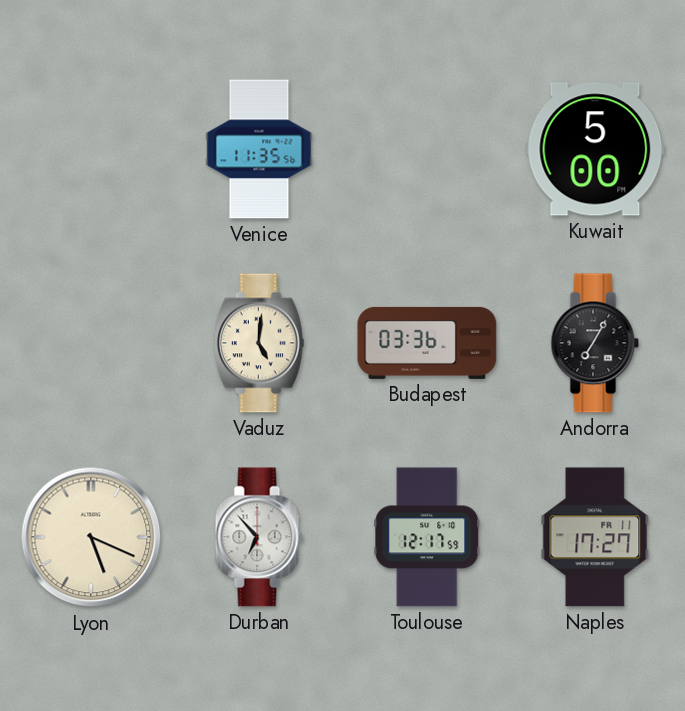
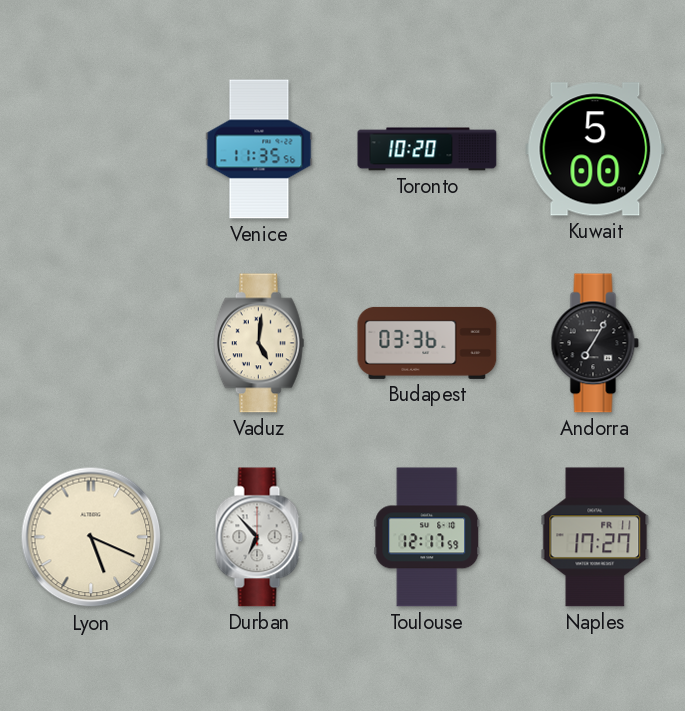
Toronto: none -> 10:20
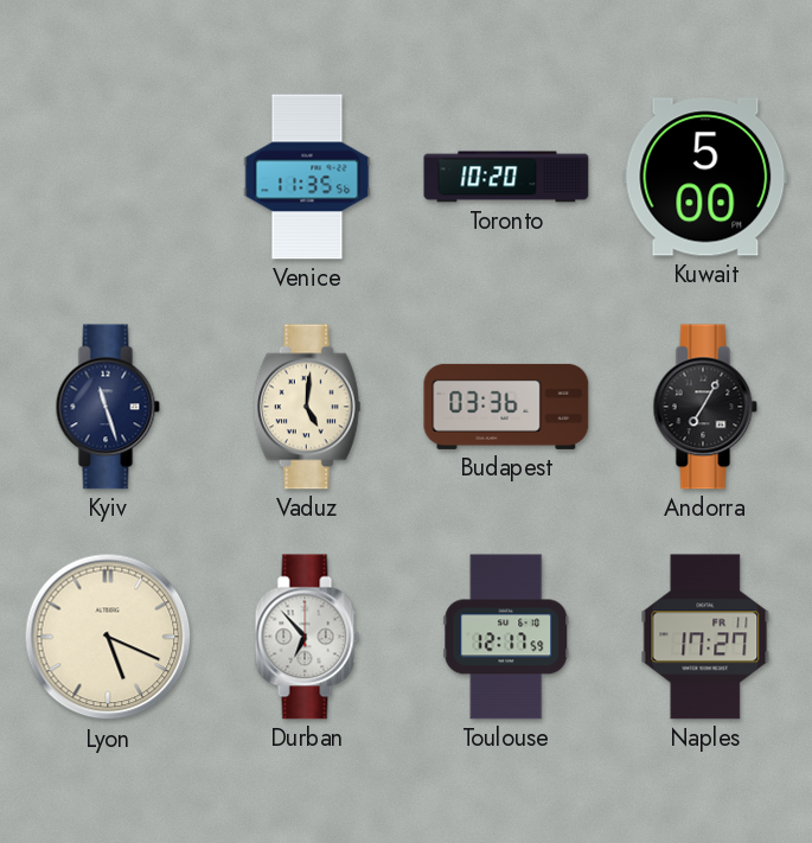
Kyiv: none -> 11:27
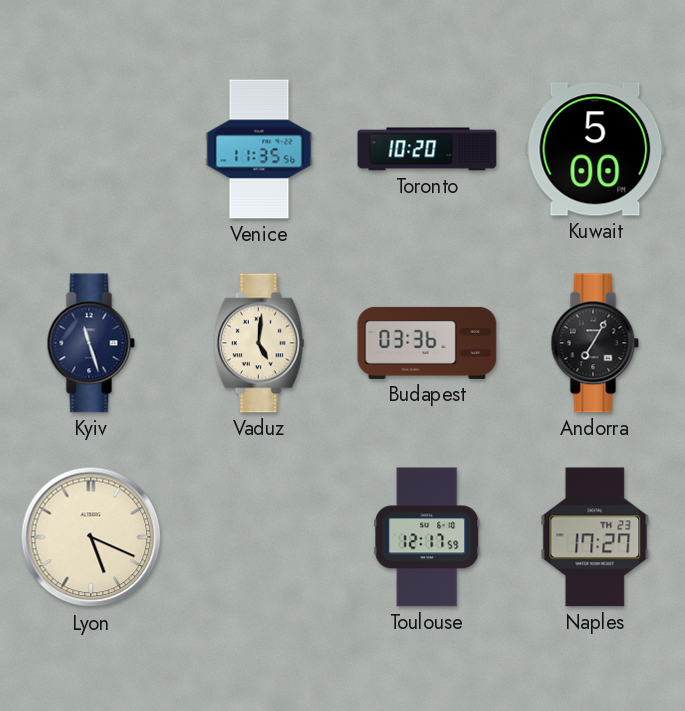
Durban: 6:53 -> none
Naples date: FR 11 -> TH 23
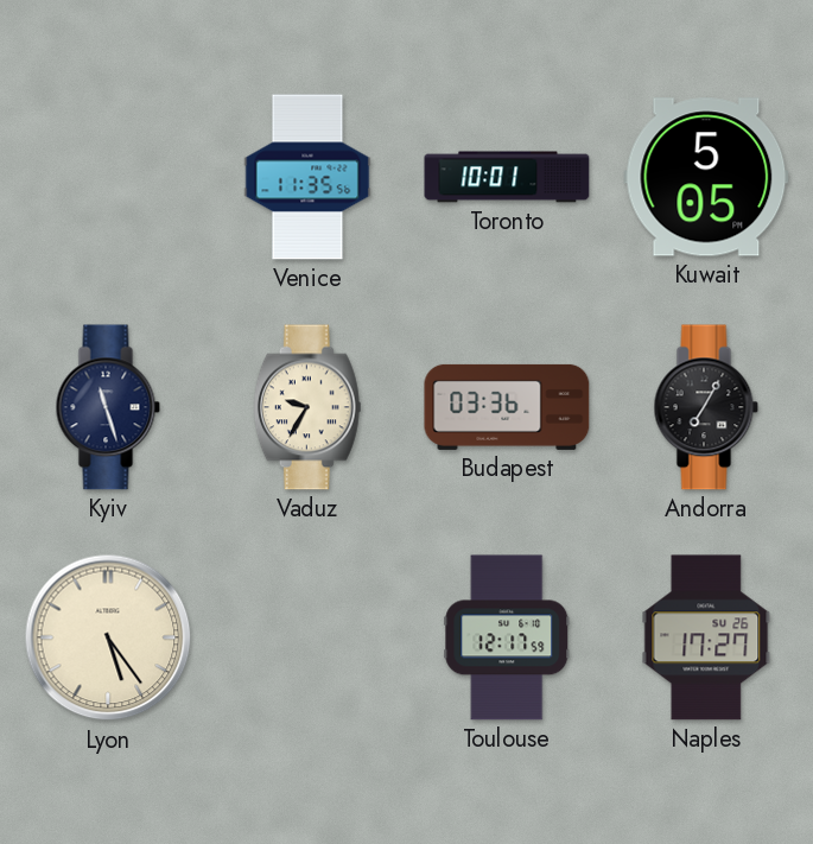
Toronto: 10:20 -> 10:01
Kuwait: 5:00 -> 5:05
Vaduz: 5:01 -> 9:35
Lyon: 5:19 -> 5:24
Naples date: TH 23 -> SU 26
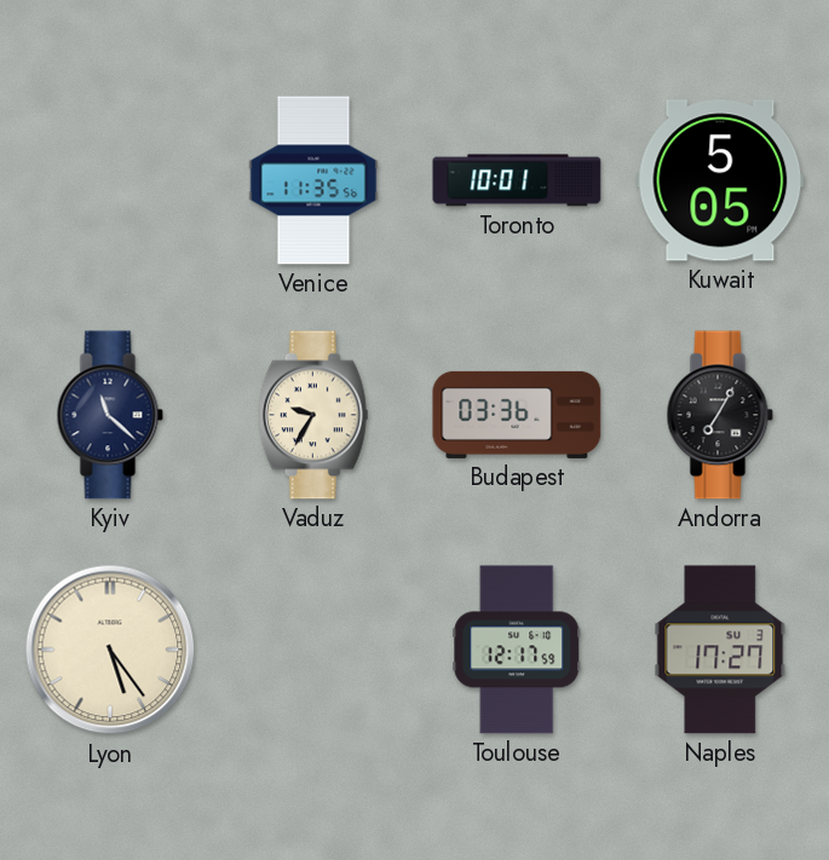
Kyiv: 11:27 -> 11:22
Naples date: SU 26 -> SU 3
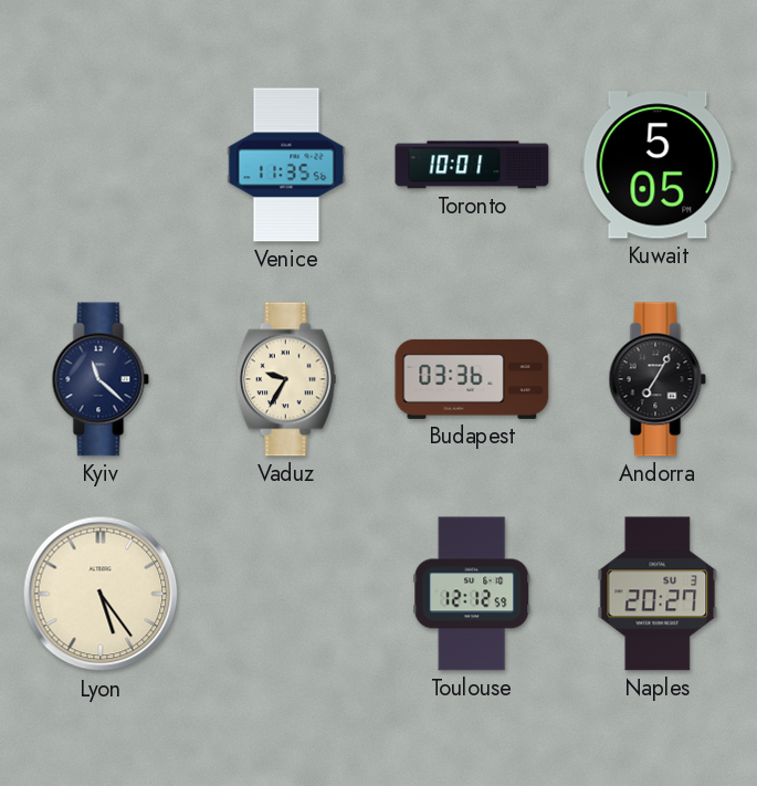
Toulouse: 12:17 -> 12:12
Naples: 17:27 -> 20:27
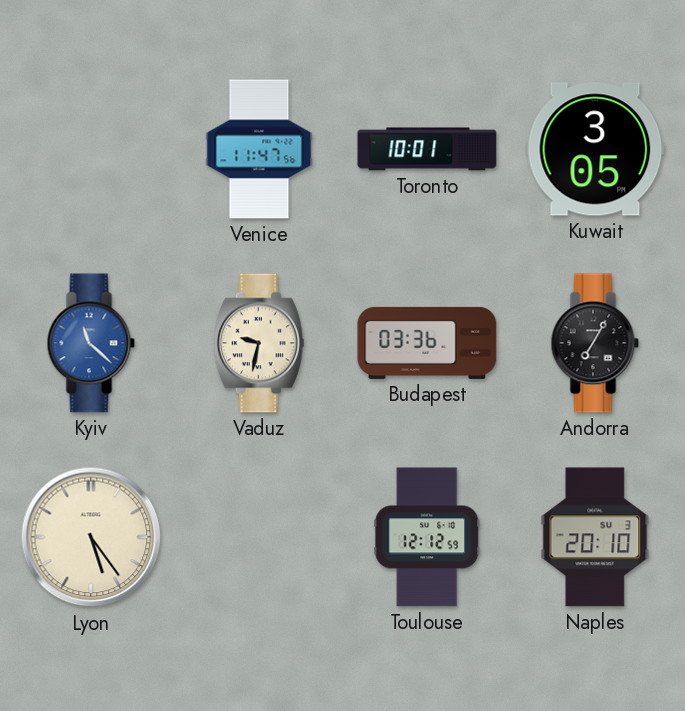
Venice: 11:35 -> 11:47
Kuwait: 5:05 -> 3:05
Kyiv dial: navy -> blue
Vaduz: 9:35 -> 9:32
Naples: 20:27 -> 20:10
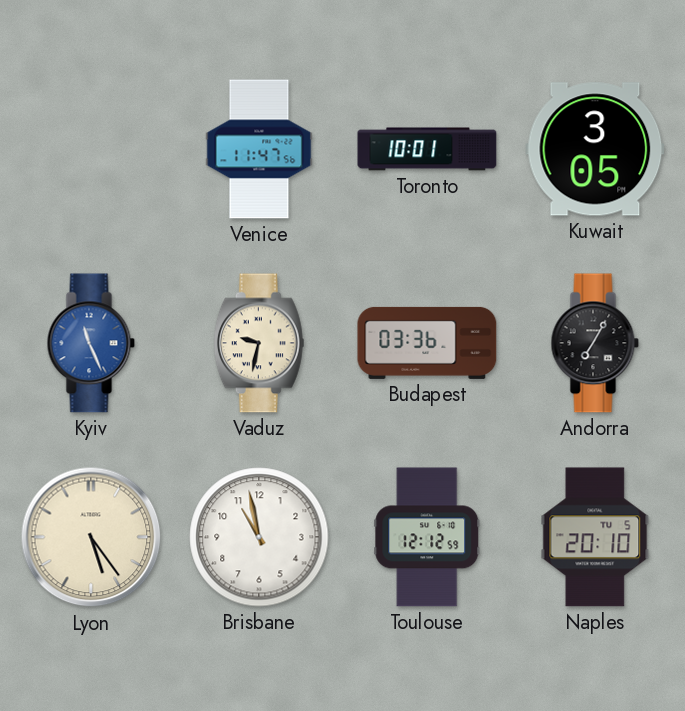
Kyiv: 11:22 -> 11:26
Brisbane: none -> 10:58
Naples date: SU 3 -> TU 5
